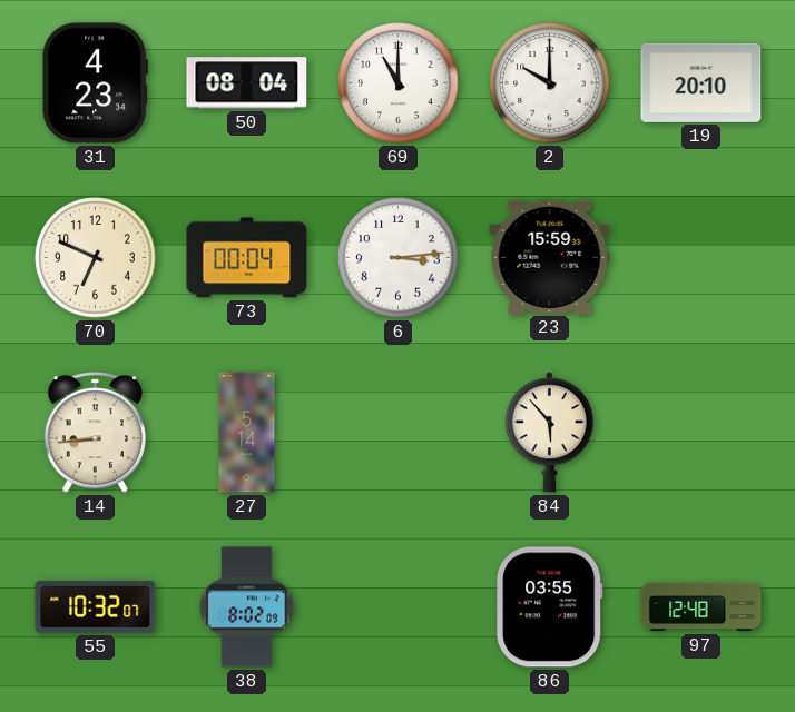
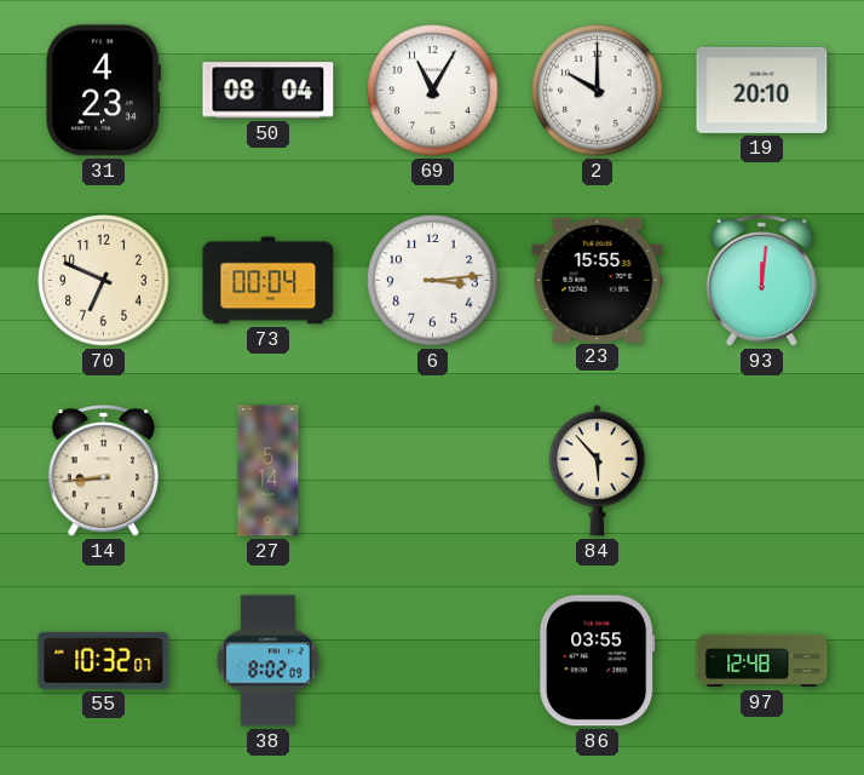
69: 11:00 -> 11:05
23: 15:59 -> 15:55
93: none -> 12:01
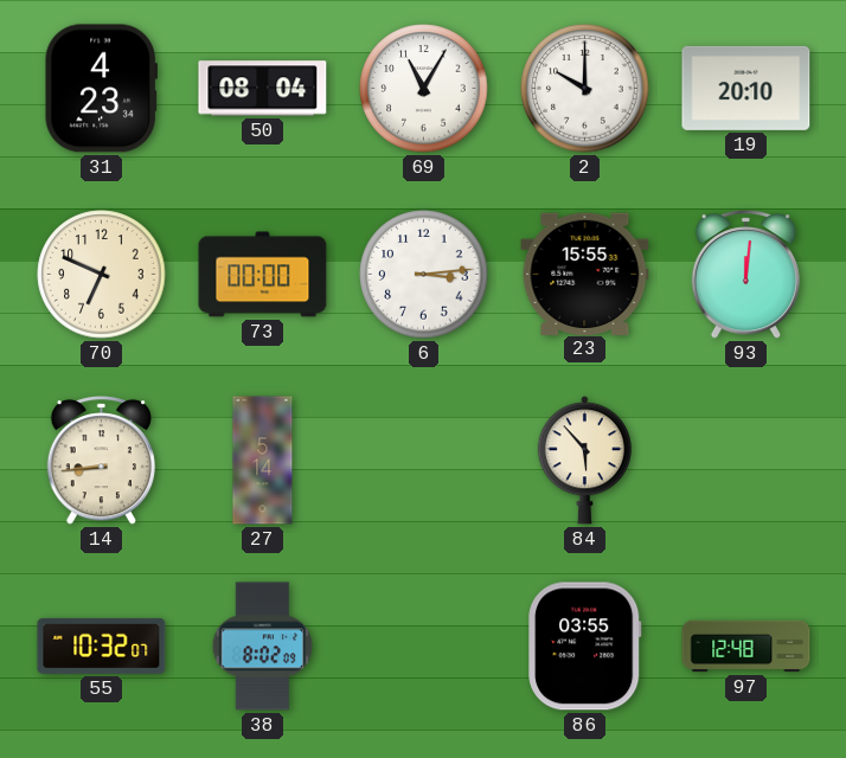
73: 00:04 -> 00:00
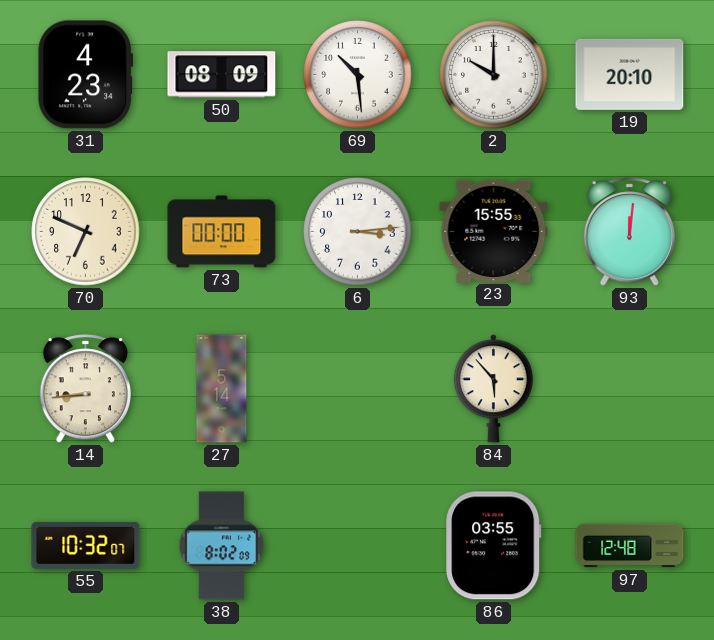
50: 08:04 -> 08:09
69: 11:05 -> 10:29
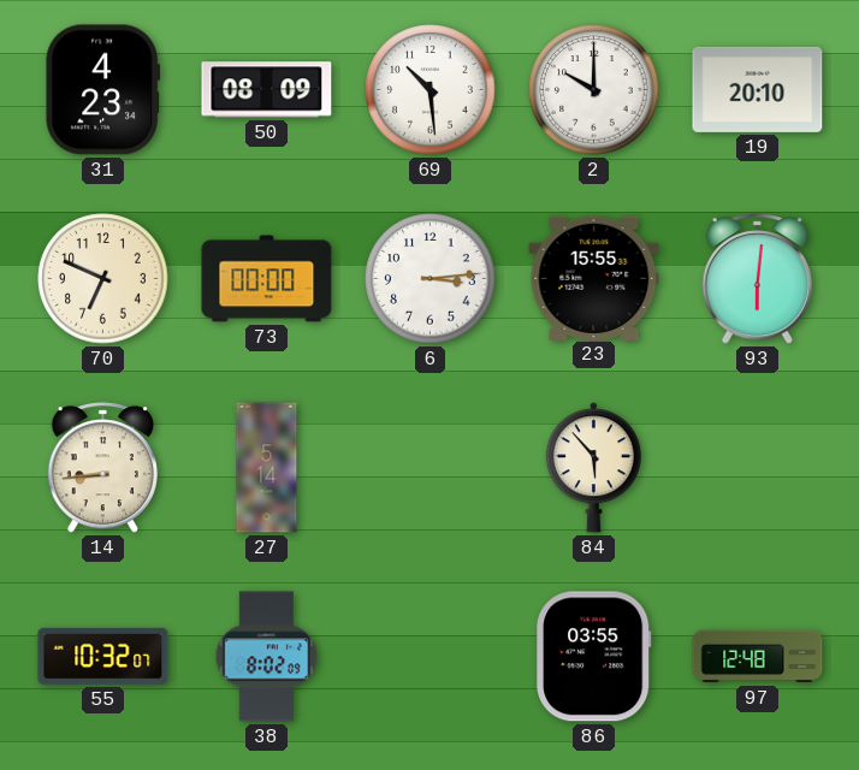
93: 12:01 -> 6:01
